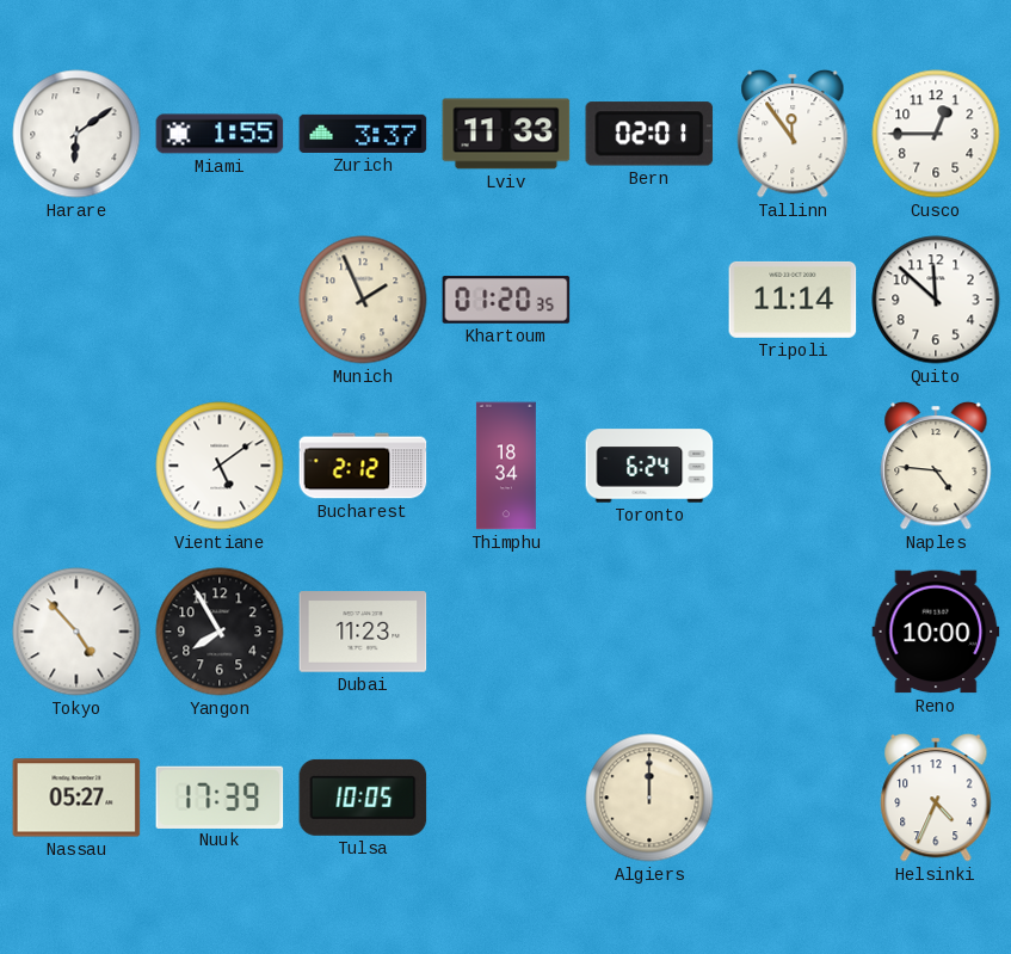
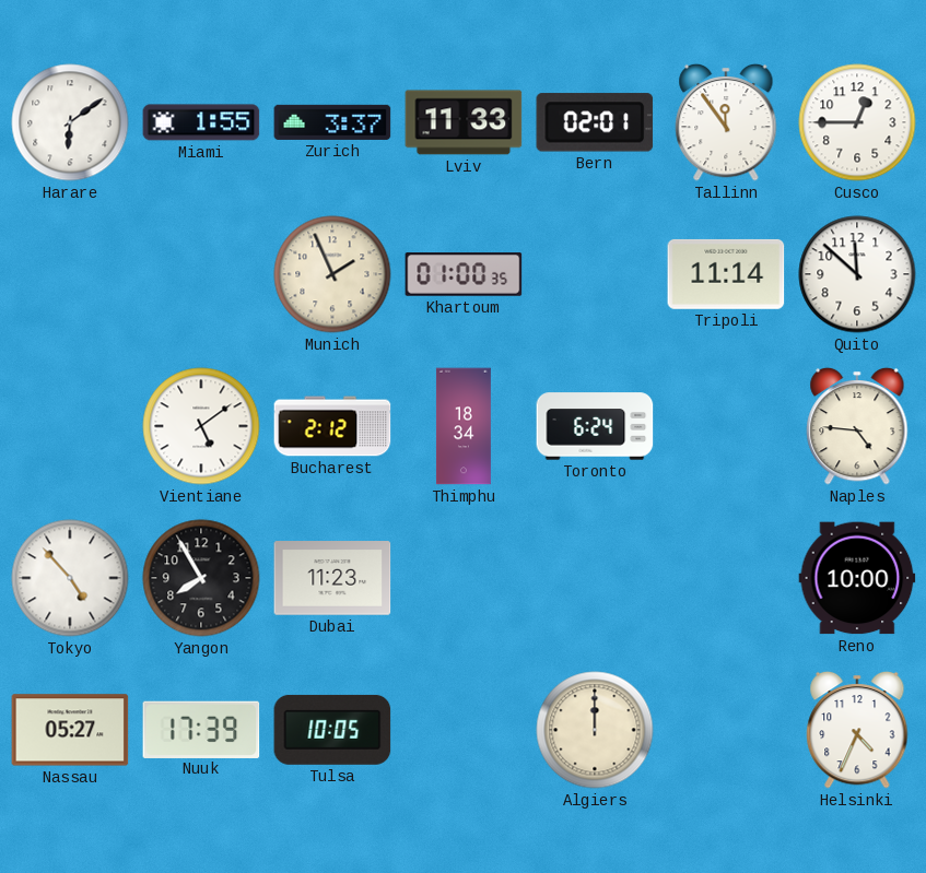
Khartoum: 01:20 -> 01:00
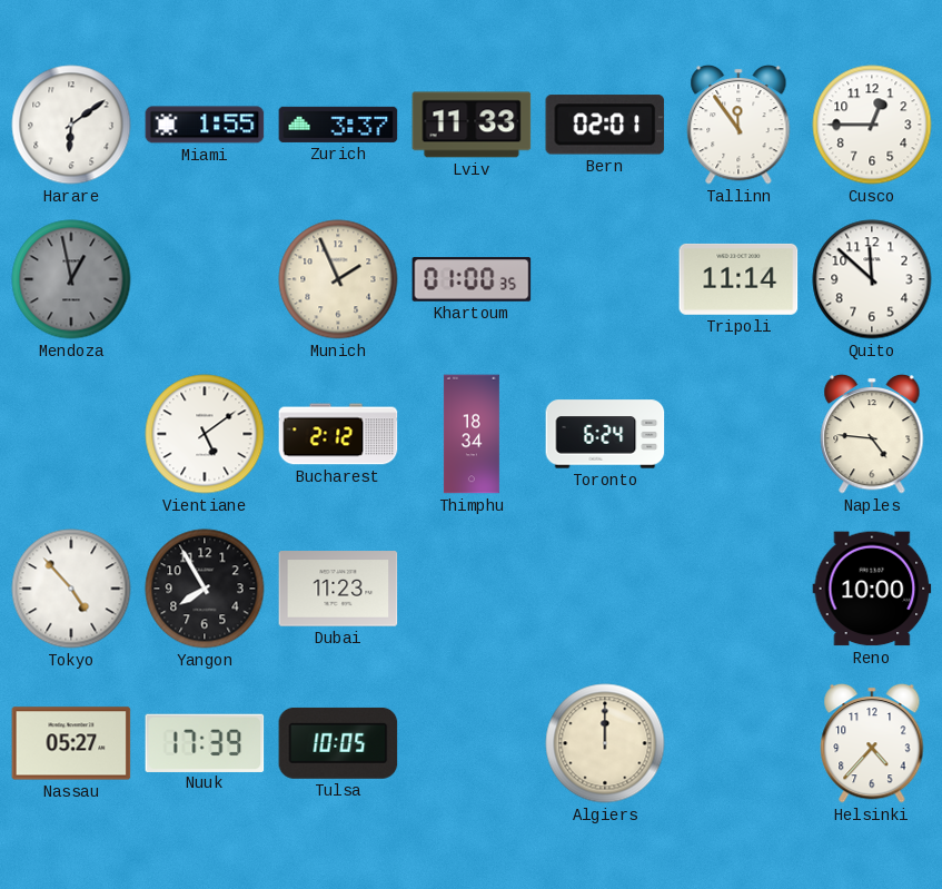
Mendoza: none -> 12:58
Helsinki: 4:34 -> 4:37
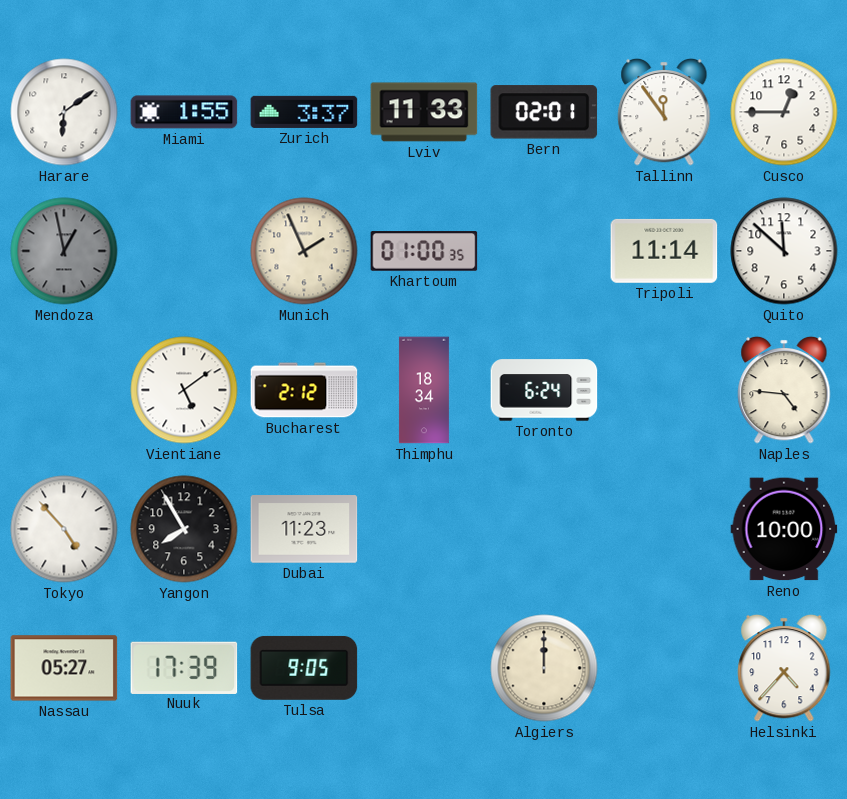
Tulsa: 10:05 -> 9:05
